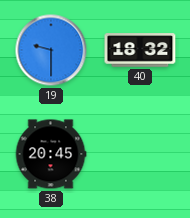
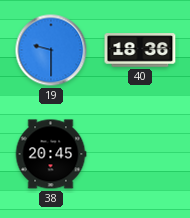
40: 18:32 -> 18:36
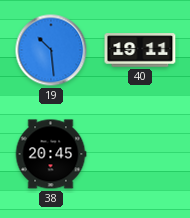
19: 9:30 -> 10:29
40: 18:36 -> 19:11
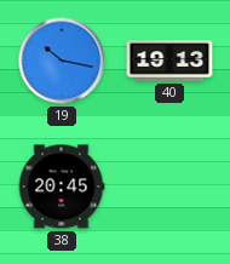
19: 10:29 -> 10:17
40: 19:11 -> 19:13
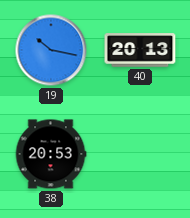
40: 19:13 -> 20:13
38: 20:45 -> 20:53
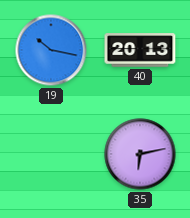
38: 20:53 -> none
35: none -> 6:13
